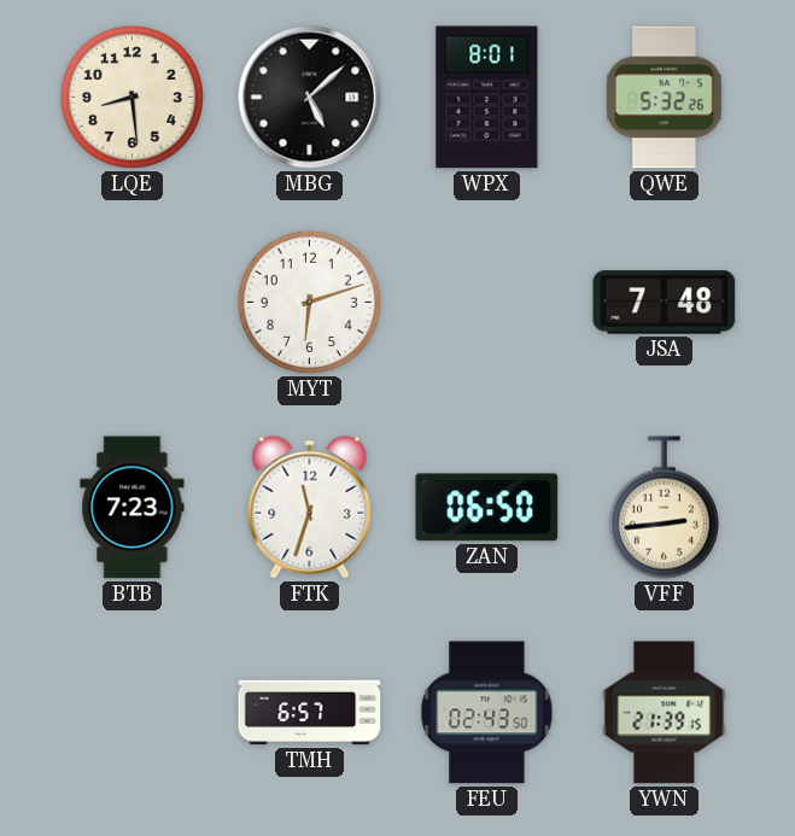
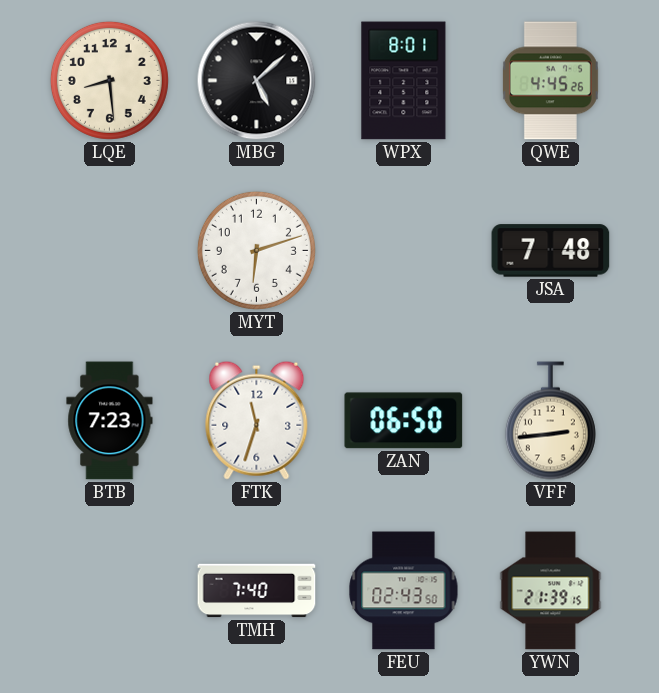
QWE: 5:32 -> 4:45
TMH: 6:57 -> 7:40
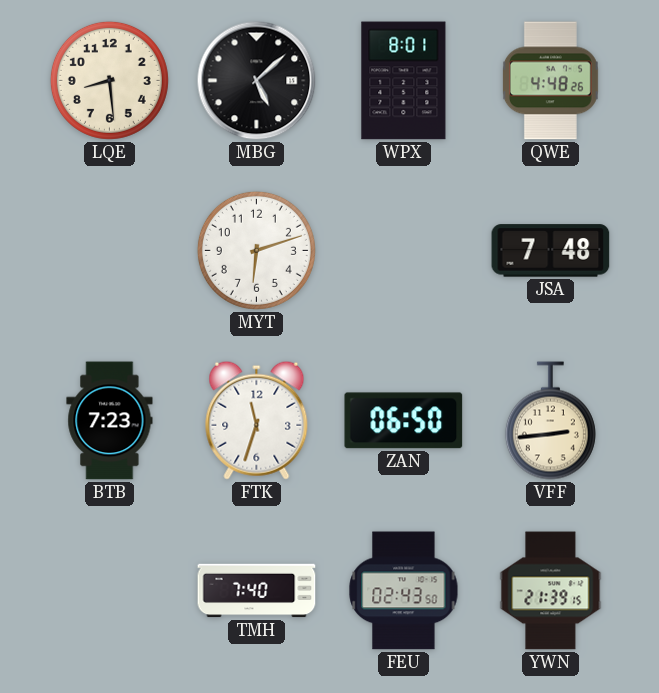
QWE: 4:45 -> 4:48
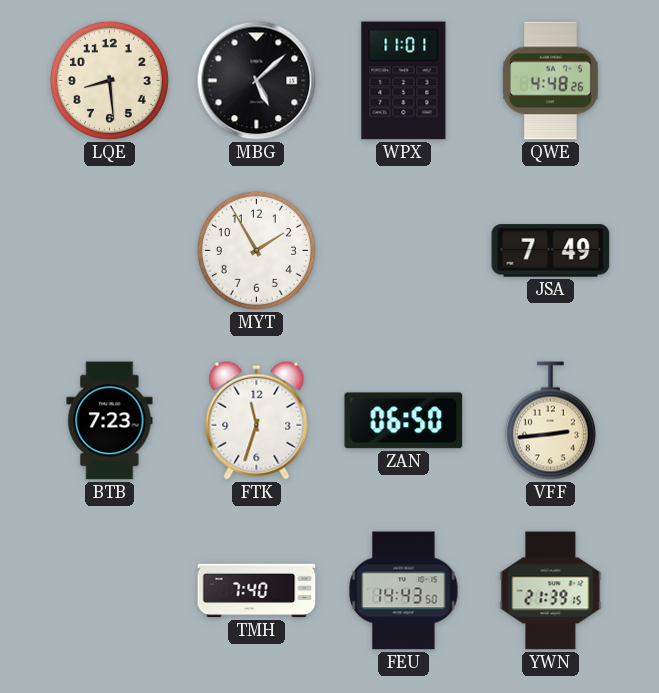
WPX: 8:01 -> 11:01
MYT: 6:12 -> 1:55
JSA: 7:48 -> 7:49
FEU: 02:43 -> 14:43
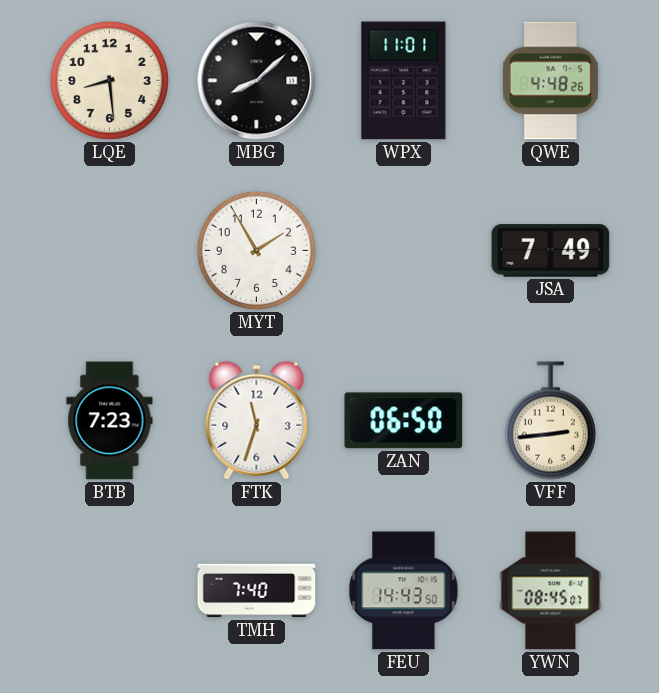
MBG: 5:08 -> 8:08
YWN: 21:39 -> 08:45
